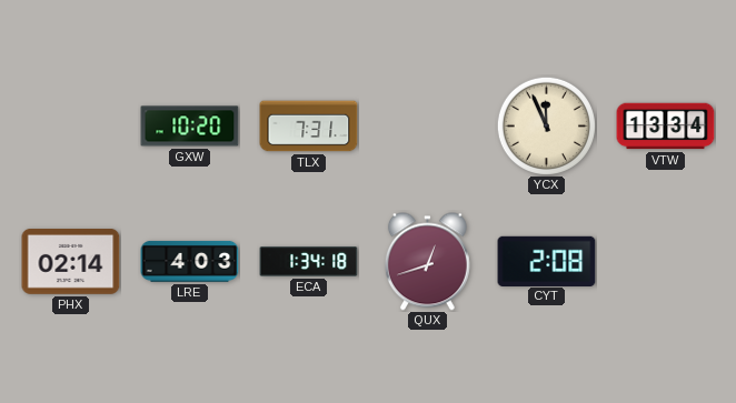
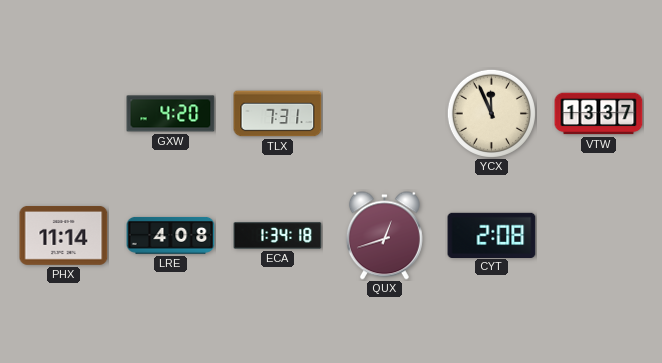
GXW: 10:20 -> 4:20
VTW: 13:34 -> 13:37
PHX: 02:14 -> 11:14
LRE: 4:03 -> 4:08
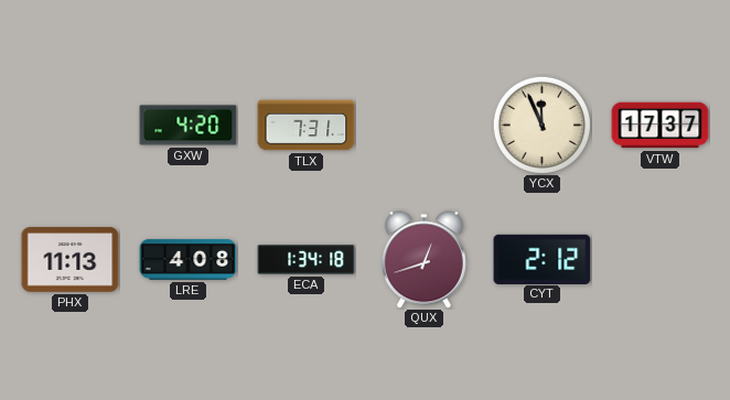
VTW: 13:37 -> 17:37
PHX: 11:14 -> 11:13
CYT: 2:08 -> 2:12
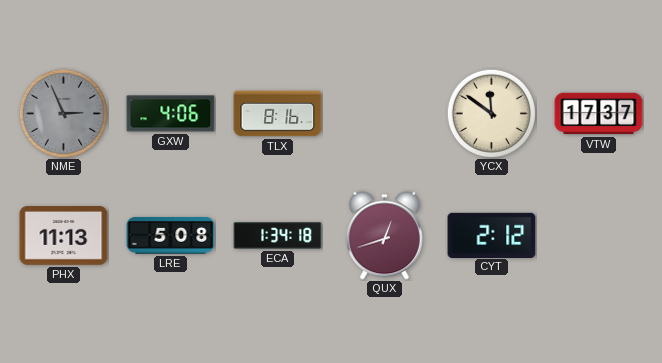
NME: none -> 2:56
GXW: 4:20 -> 4:06
TLX: 7:31 -> 8:16
YCX: 11:56 -> 11:51
LRE: 4:08 -> 5:08
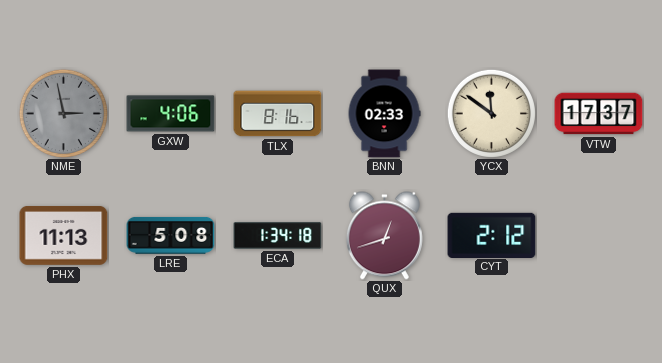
NME: 2:56 -> 2:58
BNN: none -> 02:33
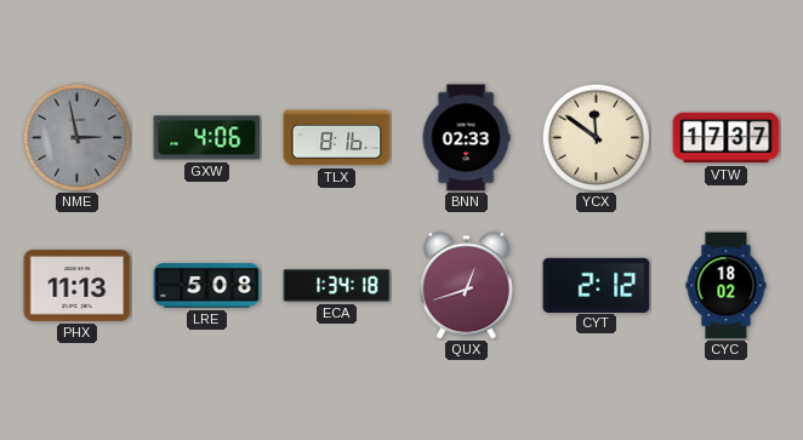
CYC: none -> 18:02
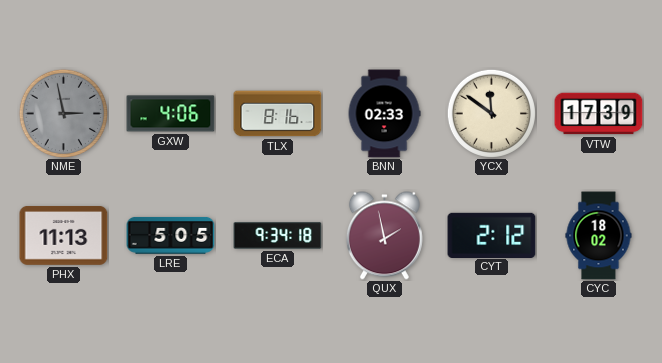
VTW: 17:37 -> 17:39
LRE: 5:08 -> 5:05
ECA: 1:34 -> 9:34
QUX: 12:42 -> 1:58
